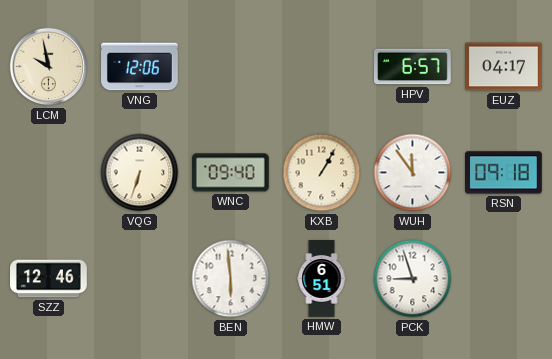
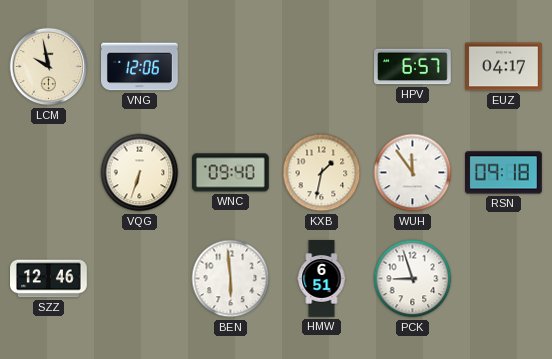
KXB: 1:05 -> 1:32
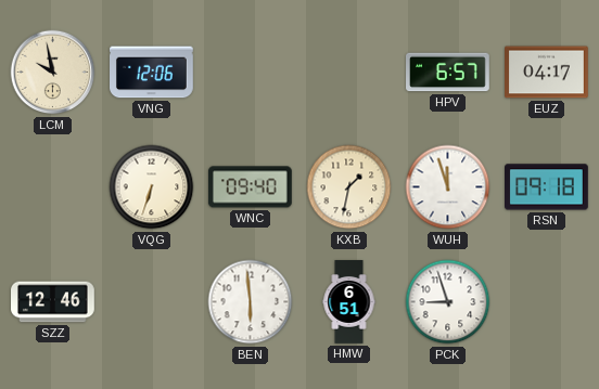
WUH: 11:54 -> 11:57
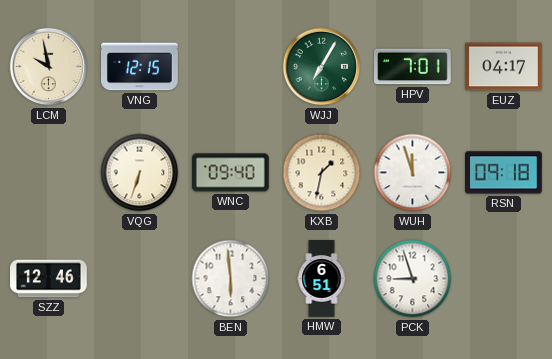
VNG: 12:06 -> 12:15
WJJ: none -> 7:05
HPV: 6:57 -> 7:01
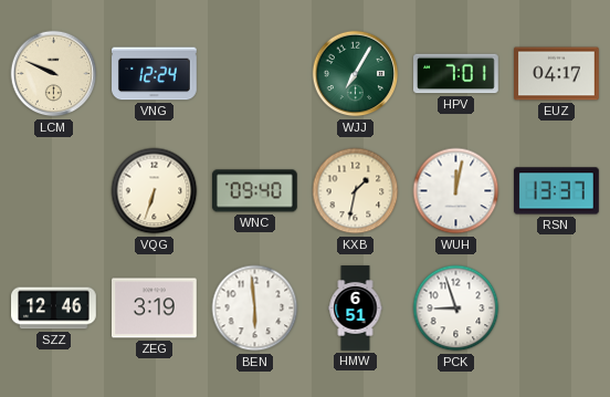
LCM: 9:58 -> 9:49
VNG: 12:15 -> 12:24
WUH: 11:57 -> 12:02
RSN: 09:18 -> 13:37
ZEG: none -> 3:19
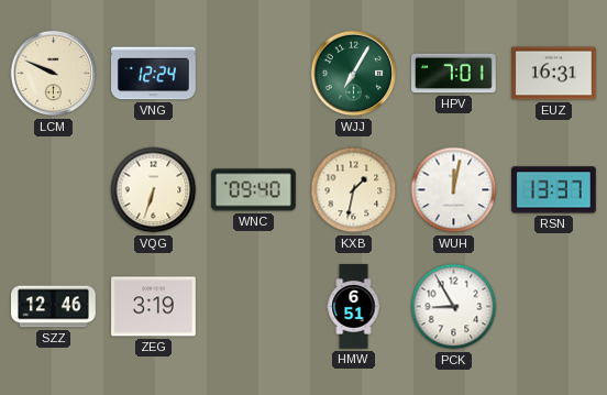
EUZ: 04:17 -> 16:31
BEN: 5:59 -> none
PCK: 8:57 -> 8:55
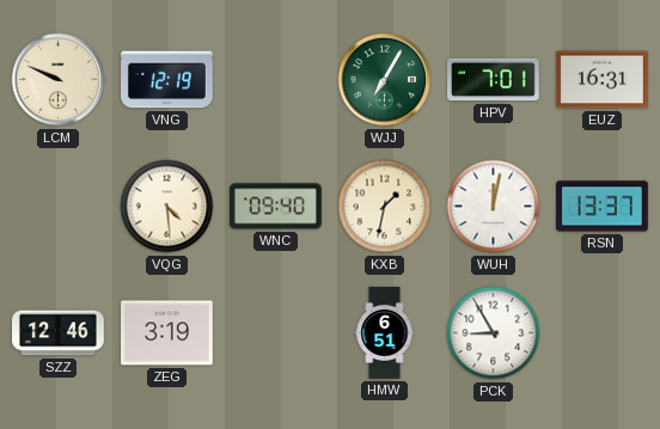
VNG: 12:24 -> 12:19
VQG: 6:33 -> 4:29
